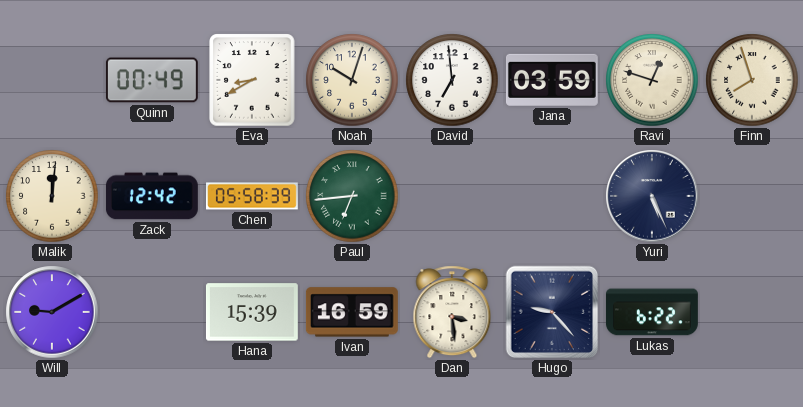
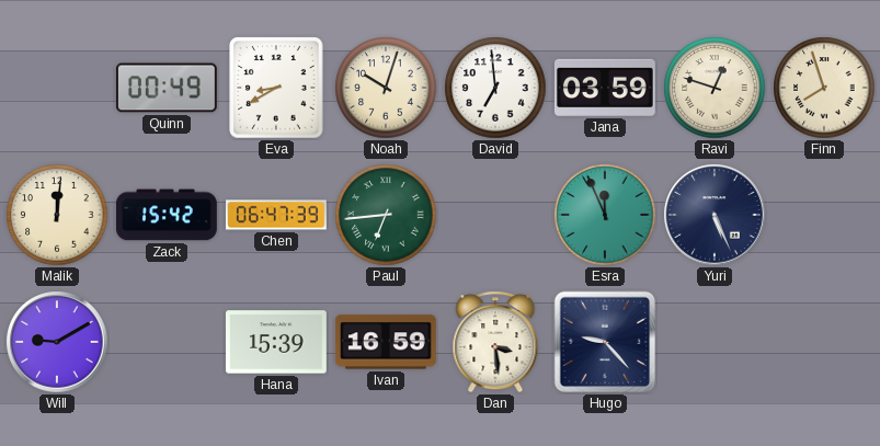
Zack: 12:42 -> 15:42
Chen: 05:58 -> 06:47
Esra: none -> 11:56
Lukas: 6:22 -> none
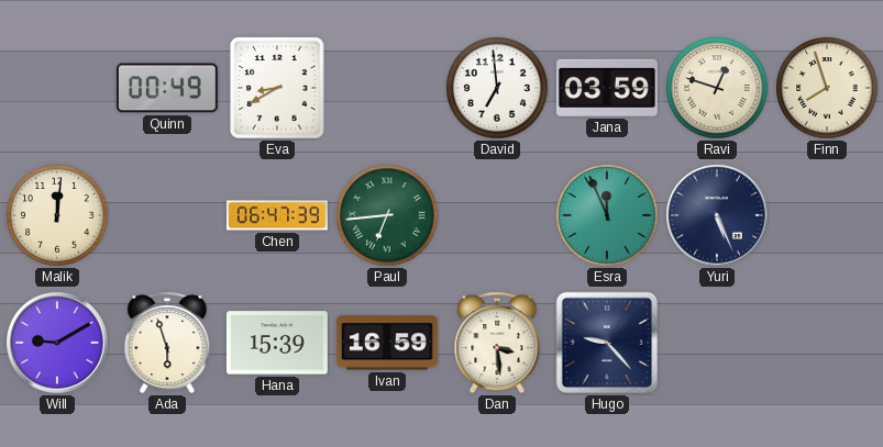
Noah: 10:03 -> none
Zack: 15:42 -> none
Ada: none -> 5:57
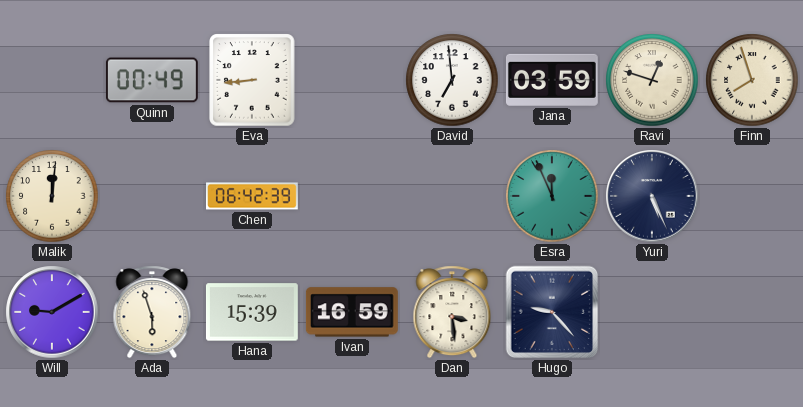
Eva: 8:40 -> 8:44
Chen: 06:47 -> 06:42
Paul: 6:44 -> none
